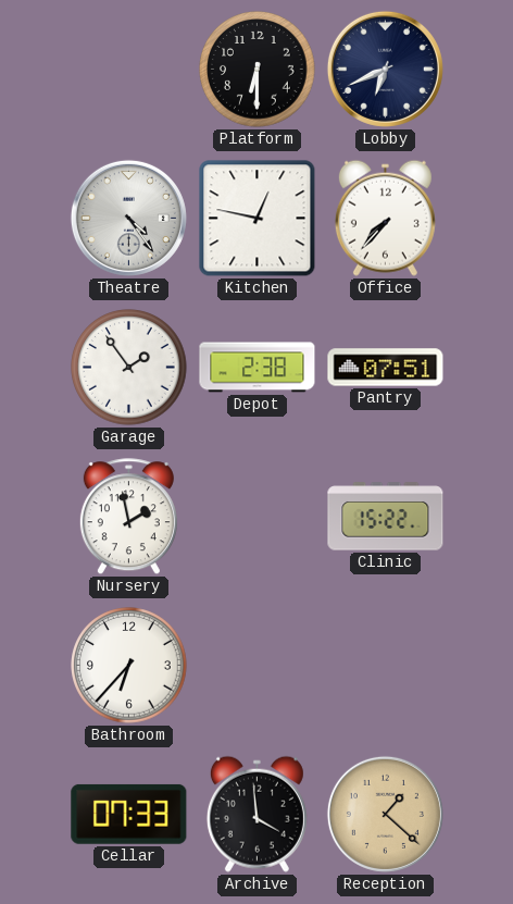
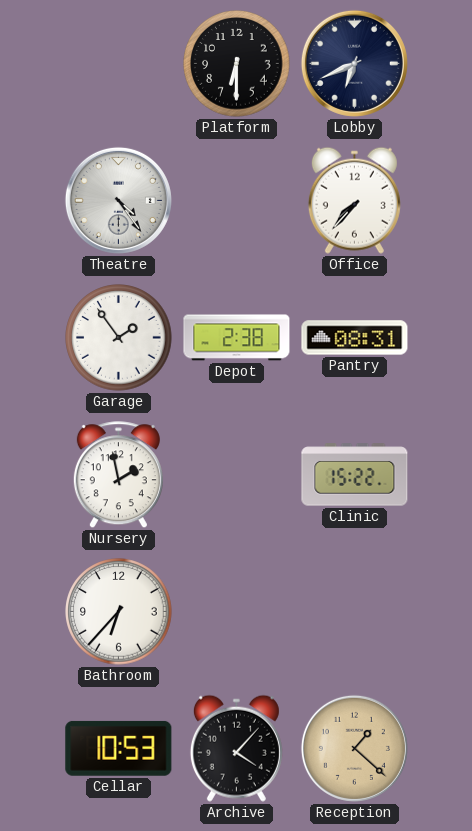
Kitchen: 12:47 -> none
Pantry: 07:51 -> 08:31
Cellar: 07:33 -> 10:53
Archive: 3:59 -> 4:07
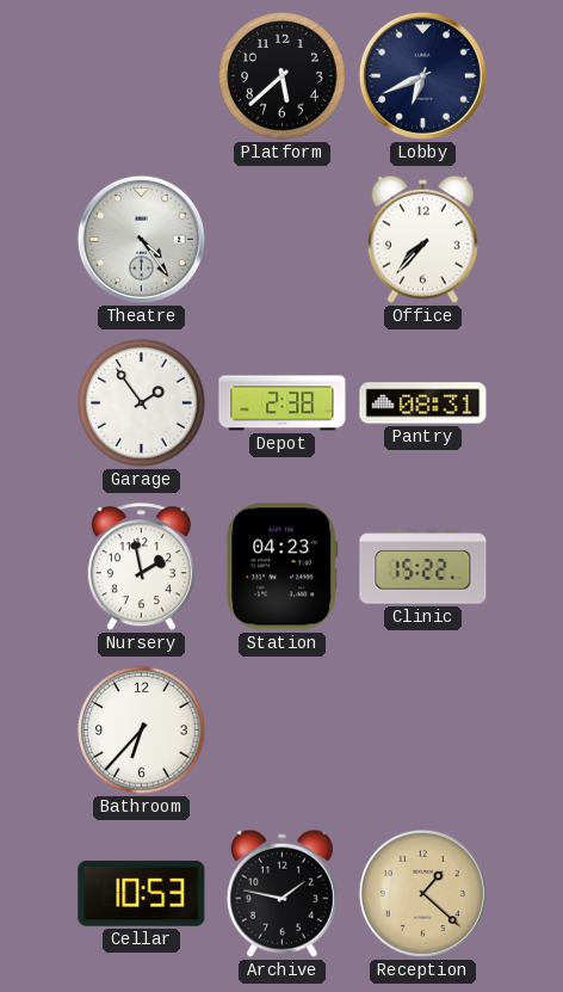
Platform: 6:30 -> 5:38
Station: none -> 04:23
Archive: 4:07 -> 1:47
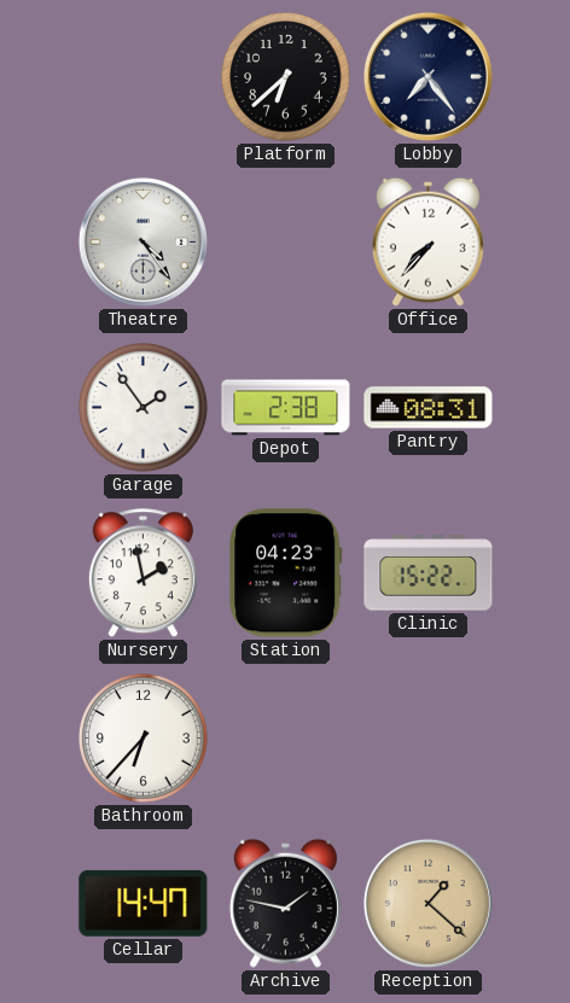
Platform: 5:38 -> 6:38
Lobby: 6:41 -> 7:24
Cellar: 10:53 -> 14:47
